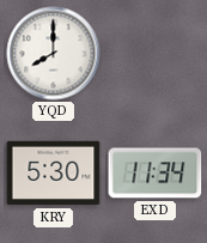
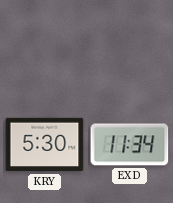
YQD: 8:00 -> none
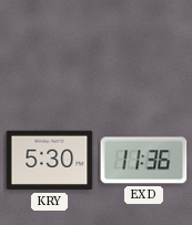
EXD: 11:34 -> 11:36
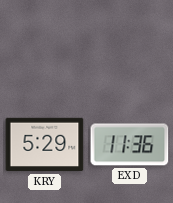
KRY: 5:30 -> 5:29
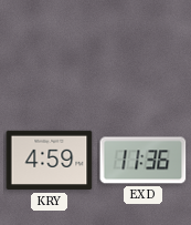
KRY: 5:29 -> 4:59
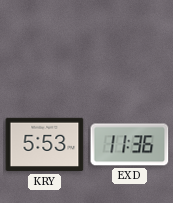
KRY: 4:59 -> 5:53
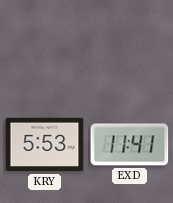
EXD: 11:36 -> 11:41
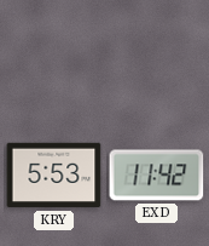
EXD: 11:41 -> 11:42
